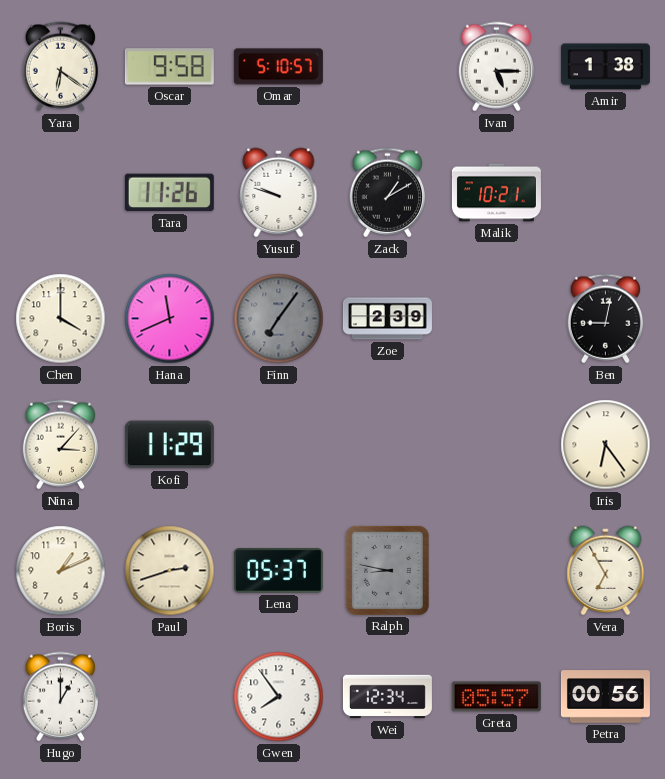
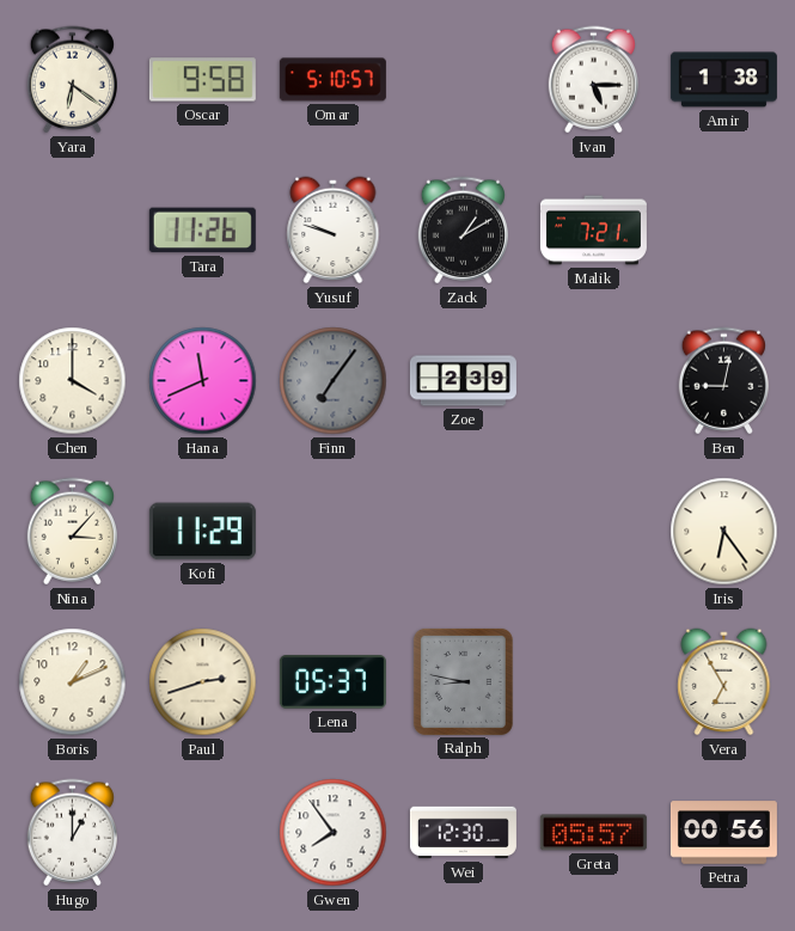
Malik: 10:21 -> 7:21
Wei: 12:34 -> 12:30
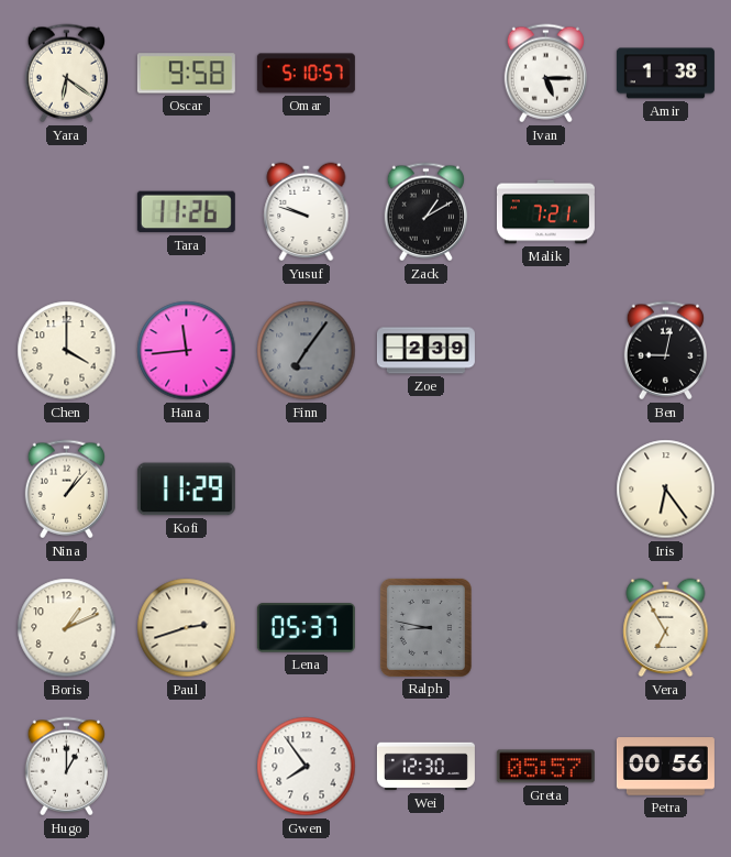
Hana: 11:41 -> 11:44
Nina: 3:07 -> 1:07
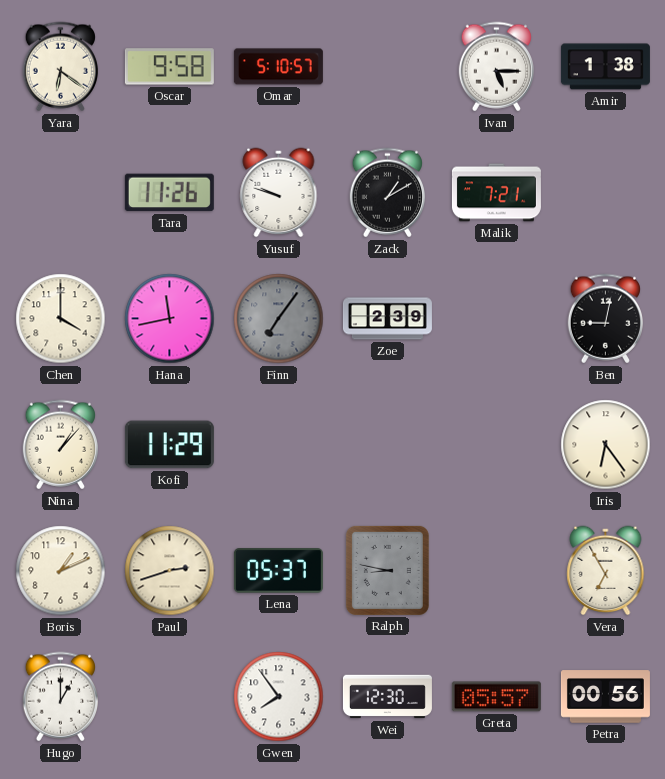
Hana: 11:44 -> 11:43
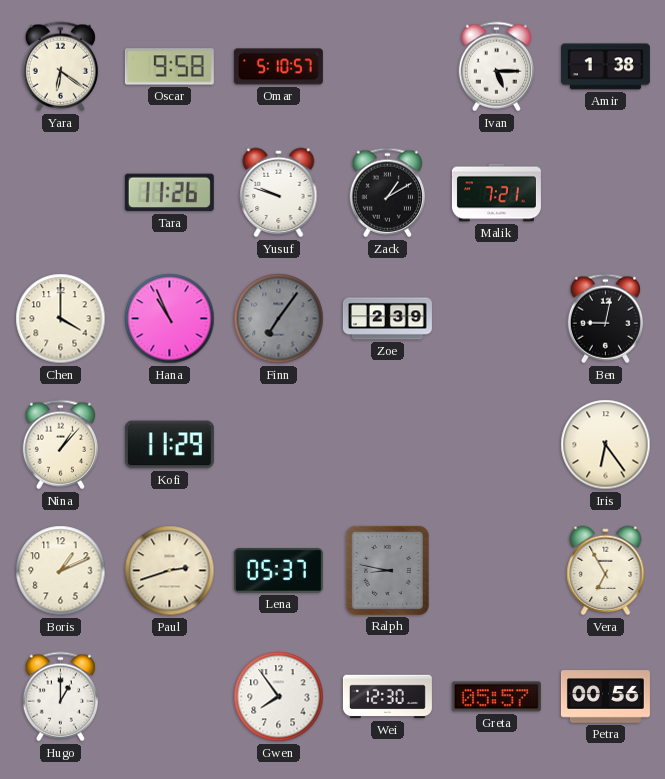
Hana: 11:43 -> 10:56
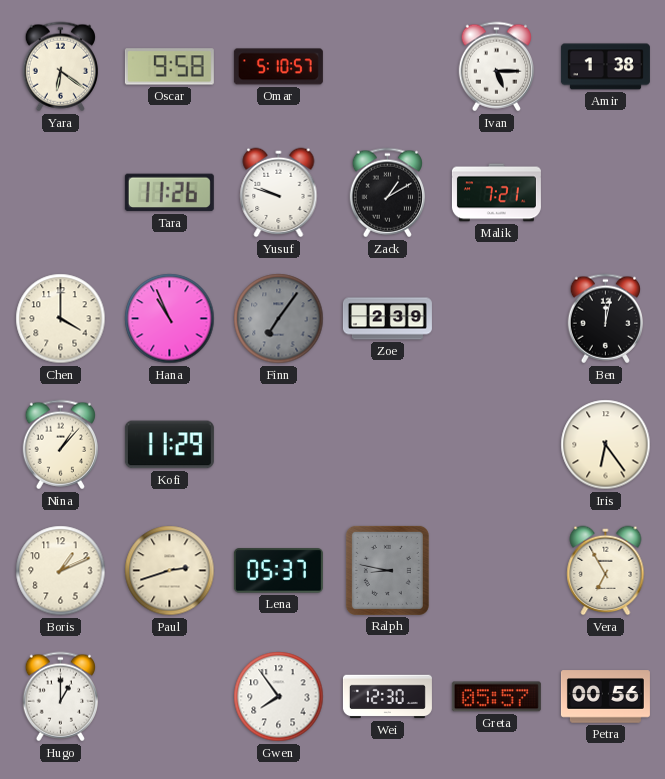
Ben: 9:02 -> 12:02
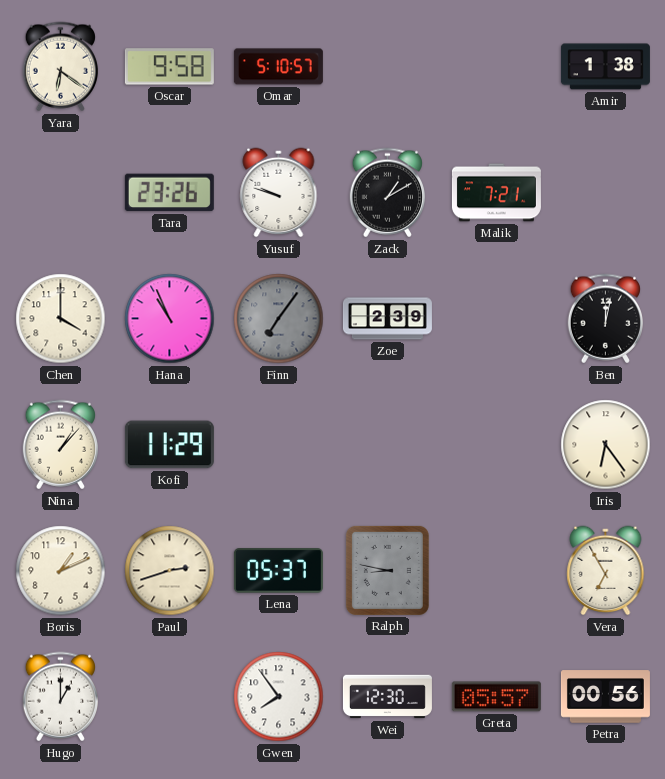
Ivan: 5:15 -> none
Tara: 11:26 -> 23:26
